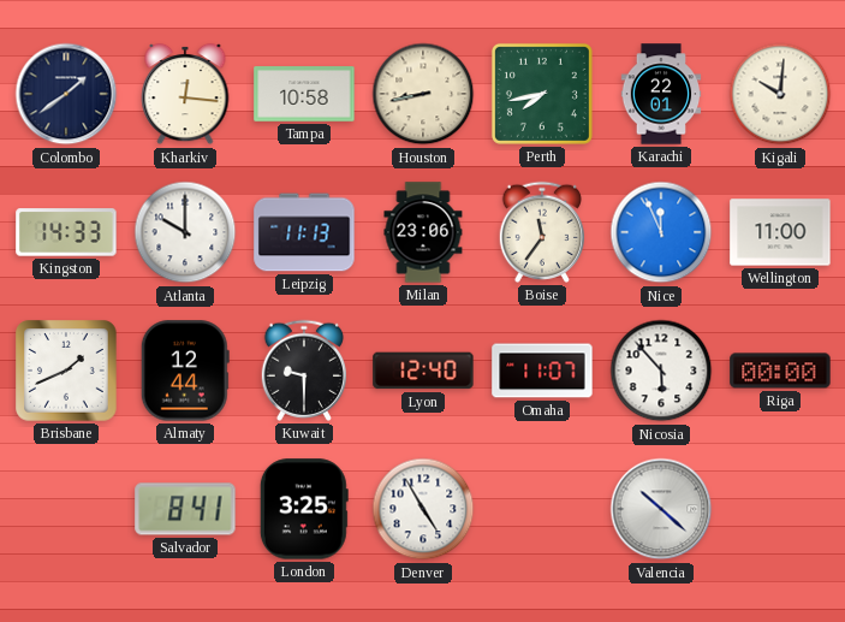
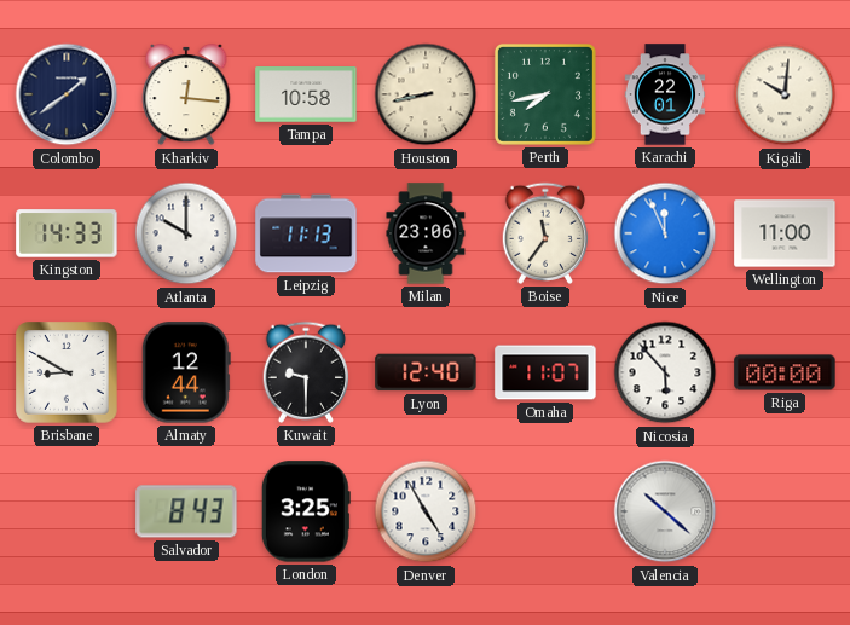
Brisbane: 1:41 -> 8:50
Salvador: 8:41 -> 8:43
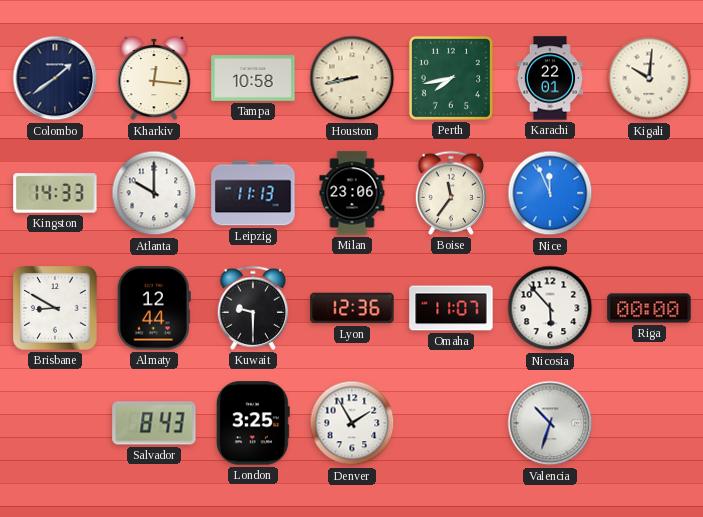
Wellington: 11:00 -> none
Lyon: 12:40 -> 12:36
Denver: 4:55 -> 1:55
Valencia: 10:22 -> 10:33
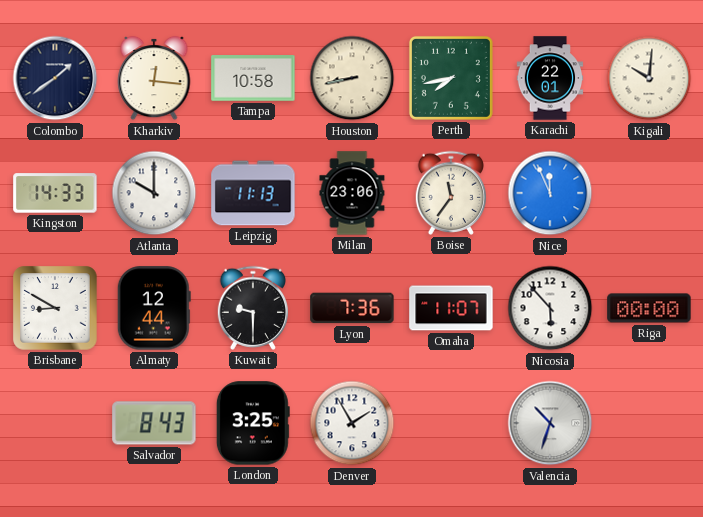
Lyon: 12:36 -> 7:36
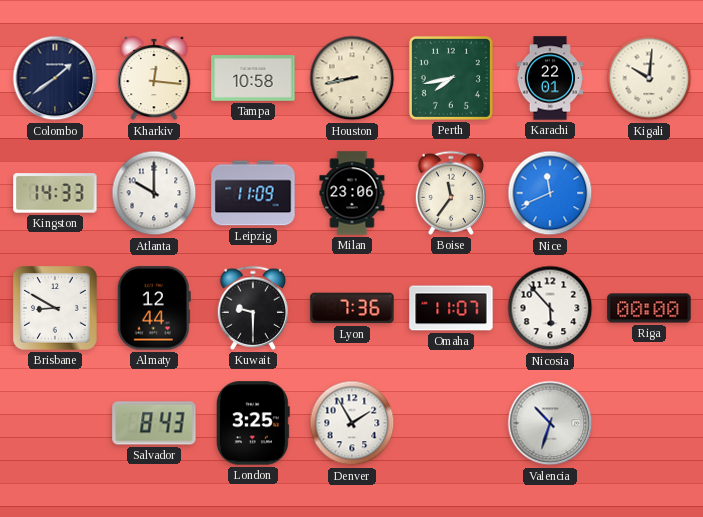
Leipzig: 11:13 -> 11:09
Nice: 11:56 -> 11:41
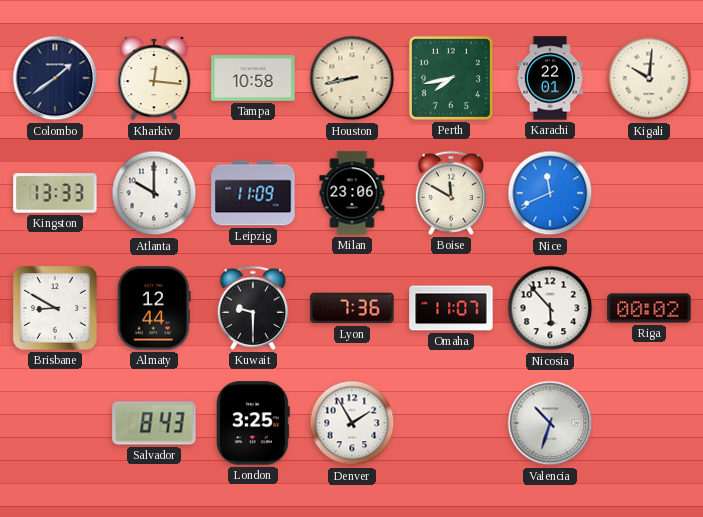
Kingston: 14:33 -> 13:33
Boise: 11:36 -> 11:50
Riga: 00:00 -> 00:02
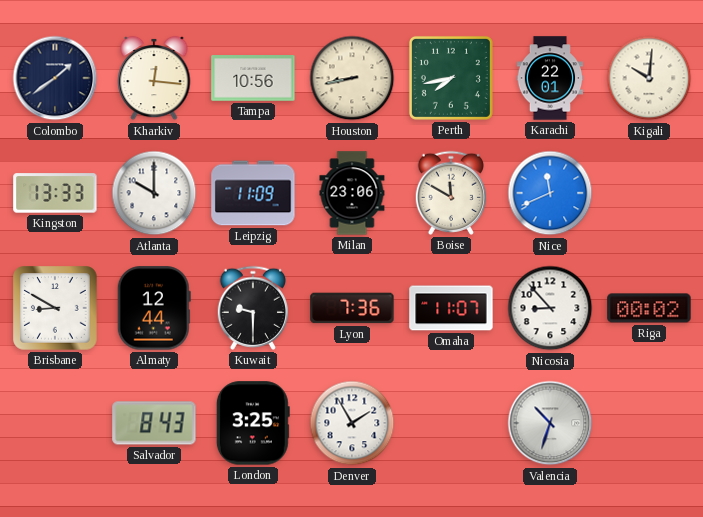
Tampa: 10:58 -> 10:56
Nicosia: 5:53 -> 8:53
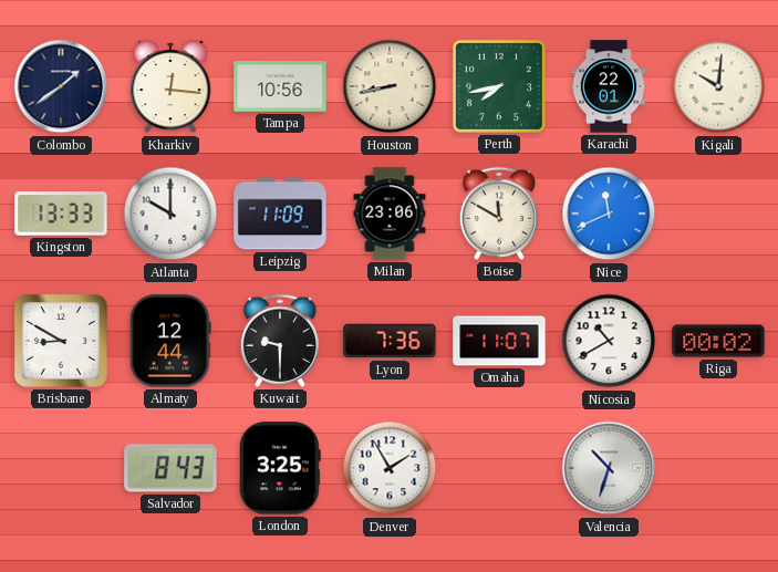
Nicosia: 8:53 -> 10:40
